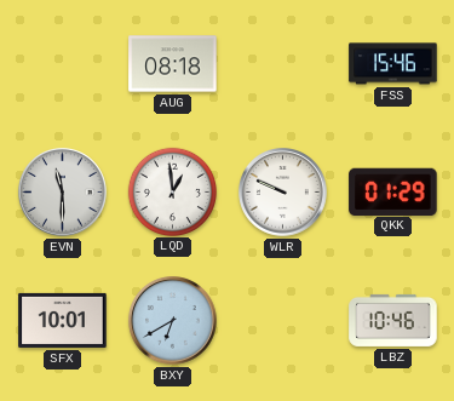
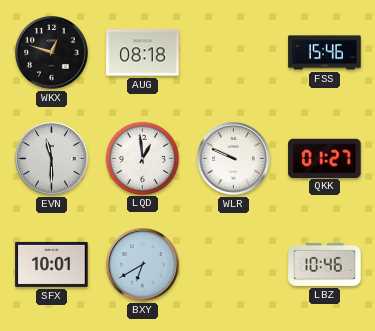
WKX: none -> 12:48
QKK: 01:29 -> 01:27
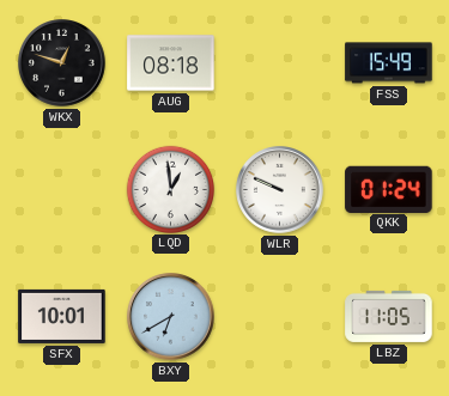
FSS: 15:46 -> 15:49
EVN: 11:30 -> none
QKK: 01:27 -> 01:24
LBZ: 10:46 -> 11:05
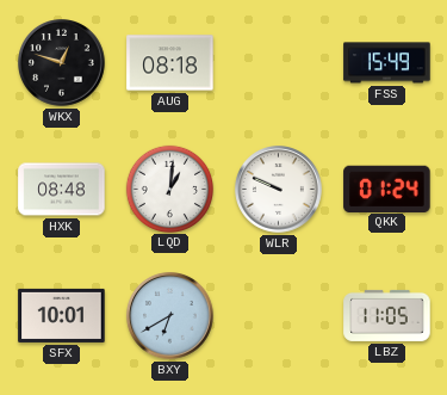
HXK: none -> 08:48
LQD: 12:59 -> 1:01
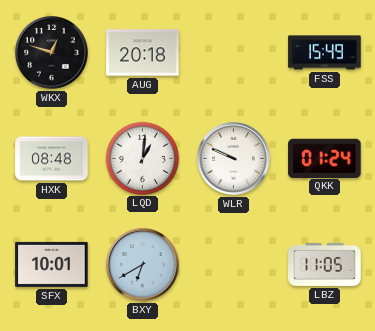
AUG: 08:18 -> 20:18
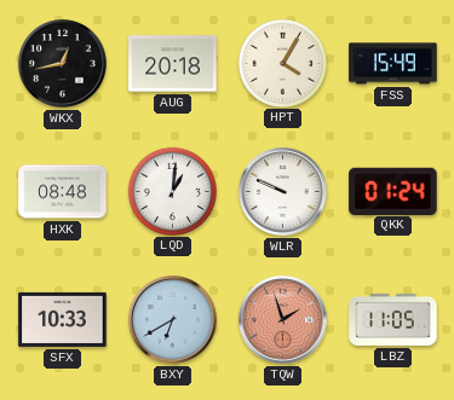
WKX: 12:48 -> 12:43
HPT: none -> 4:05
SFX: 10:01 -> 10:33
TQW: none -> 1:57
